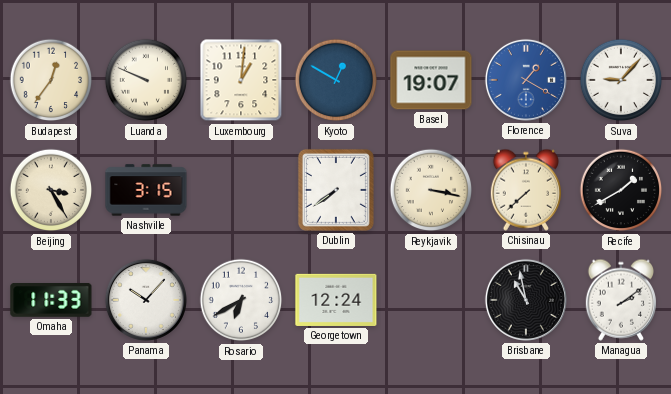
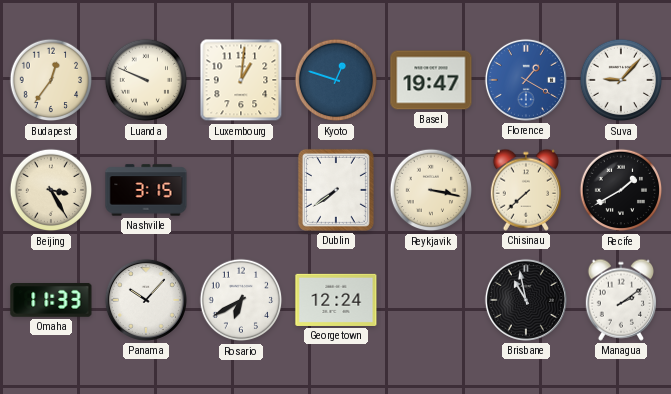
Kyoto: 12:50 -> 12:48
Basel: 19:07 -> 19:47
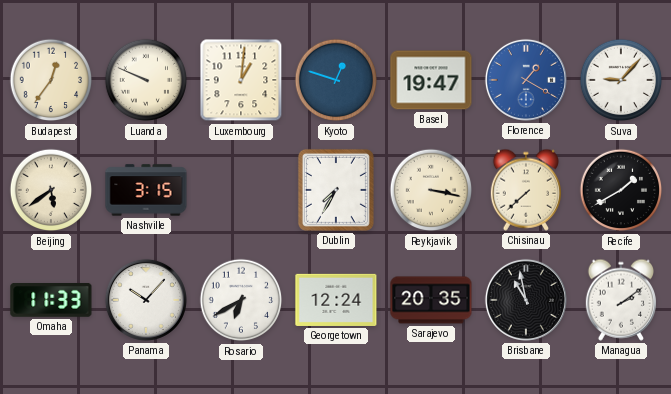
Beijing: 3:25 -> 5:39
Dublin: 7:39 -> 7:35
Sarajevo: none -> 20:35
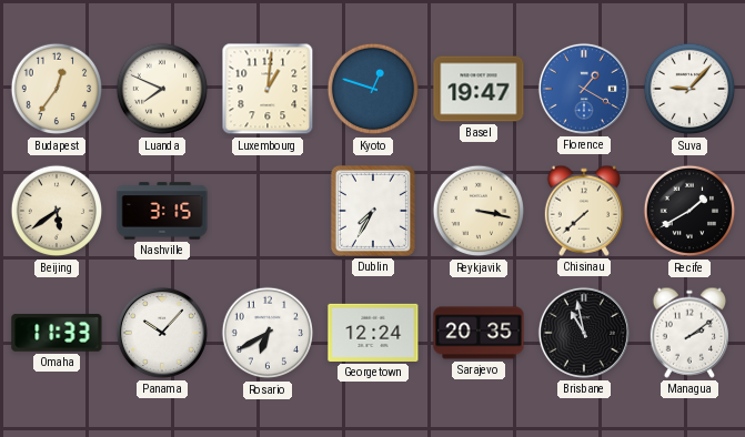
Luanda: 9:49 -> 7:49
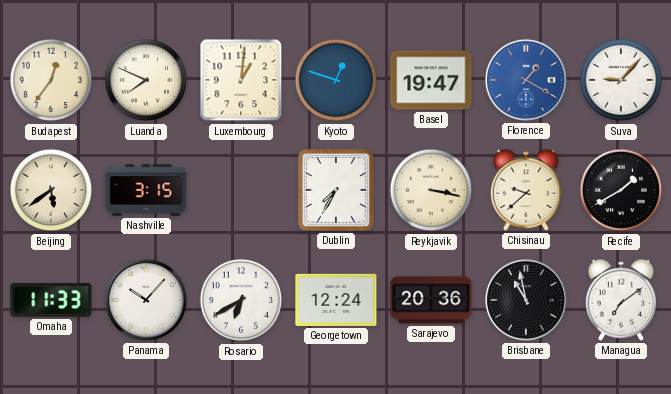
Chisinau: 7:38 -> 9:38
Sarajevo: 20:35 -> 20:36
Managua: 2:09 -> 7:09
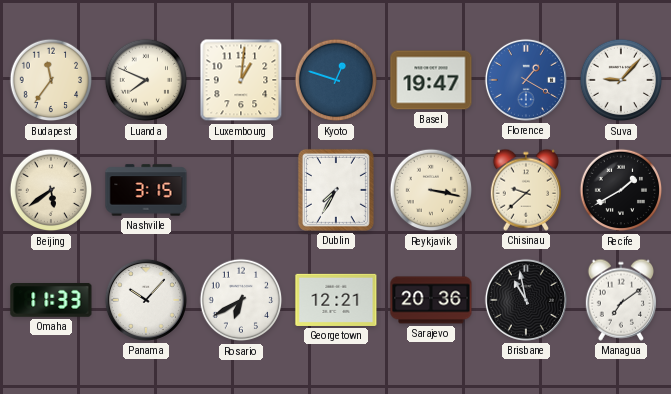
Budapest: 12:36 -> 11:36
Georgetown: 12:24 -> 12:21
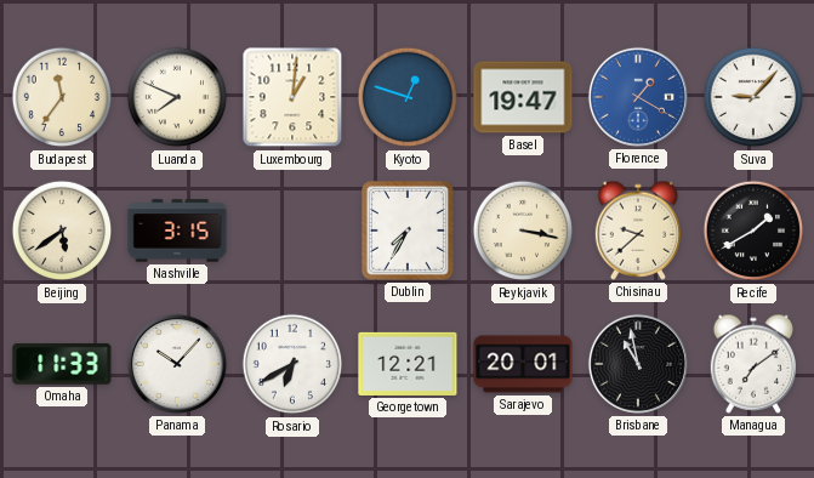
Sarajevo: 20:36 -> 20:01
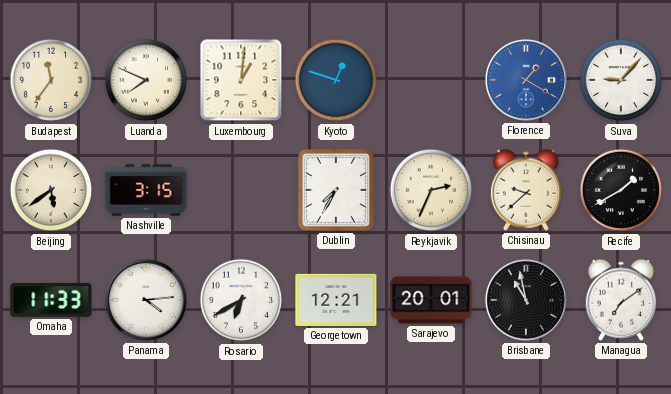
Basel: 19:47 -> none
Reykjavik: 3:17 -> 2:34
Panama: 10:07 -> 4:14
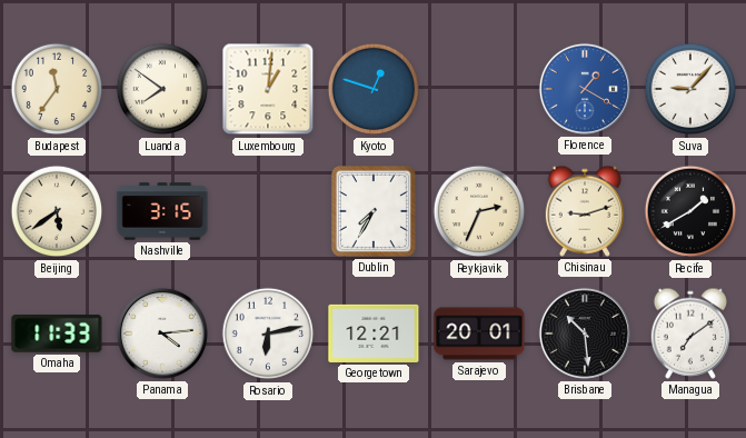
Luanda: 7:49 -> 7:51
Chisinau: 9:38 -> 9:12
Rosario: 6:40 -> 6:13
Brisbane: 10:58 -> 10:29
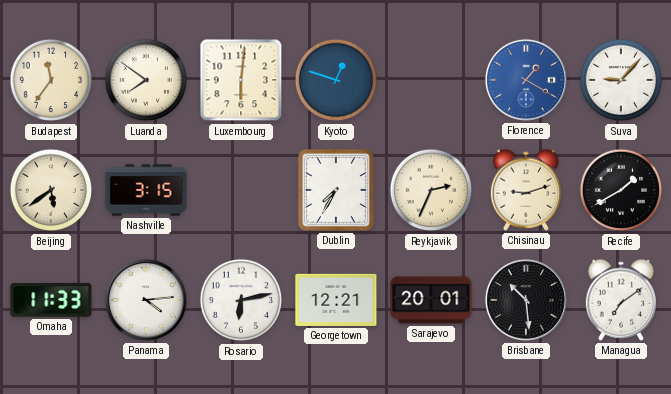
Luxembourg: 1:01 -> 6:01
